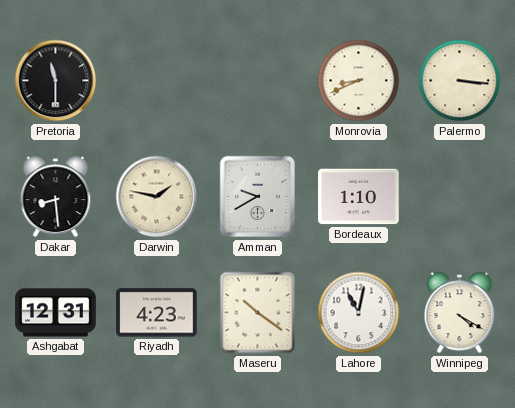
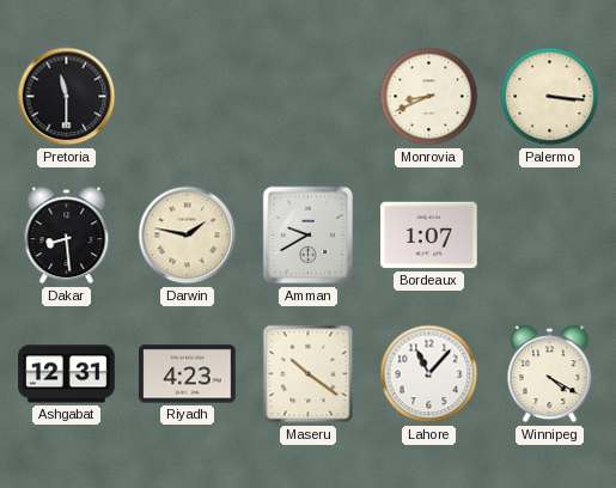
Bordeaux: 1:10 -> 1:07
Lahore: 11:02 -> 11:07
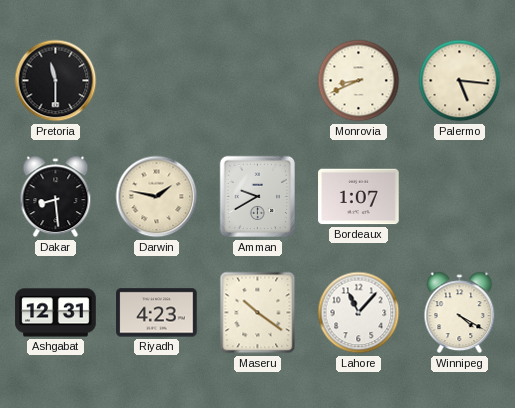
Palermo: 3:16 -> 5:16
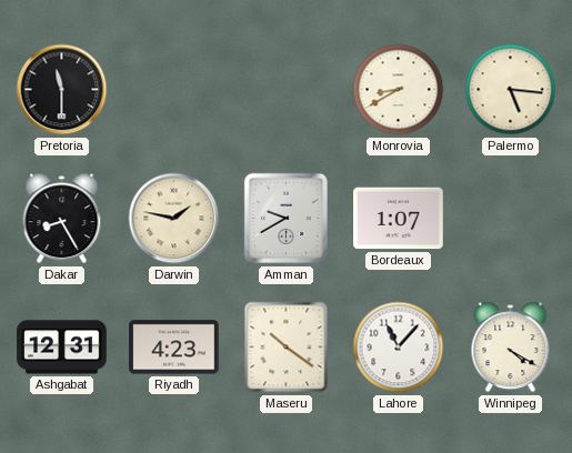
Monrovia: 8:41 -> 8:40
Dakar: 8:29 -> 8:25
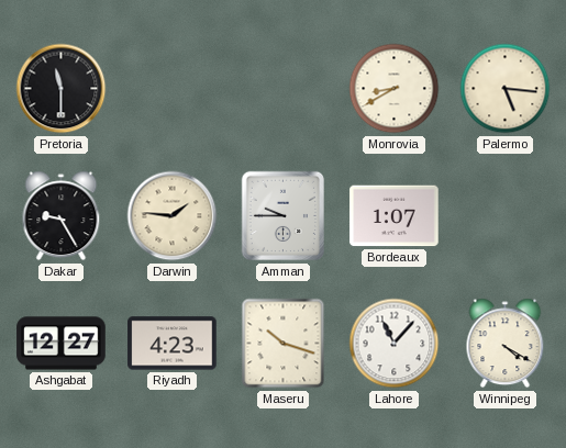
Dakar: 8:25 -> 9:25
Darwin: 1:47 -> 1:46
Amman: 9:40 -> 9:45
Ashgabat: 12:31 -> 12:27
Maseru: 10:21 -> 10:18
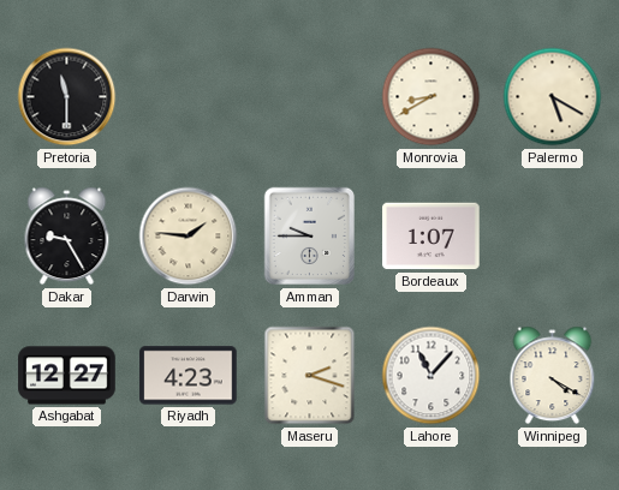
Palermo: 5:16 -> 5:20
Maseru: 10:18 -> 2:18
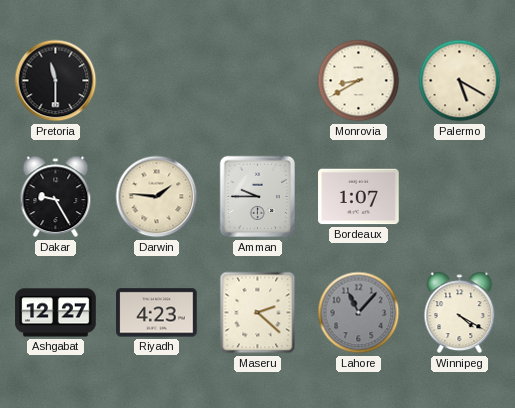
Maseru: 2:18 -> 2:22
Lahore dial: white -> grey
